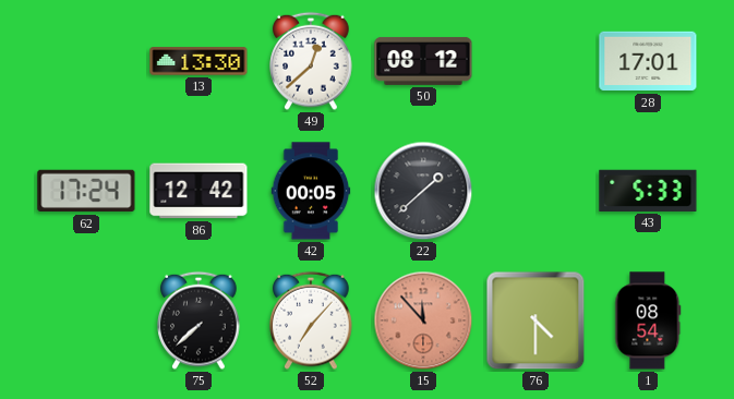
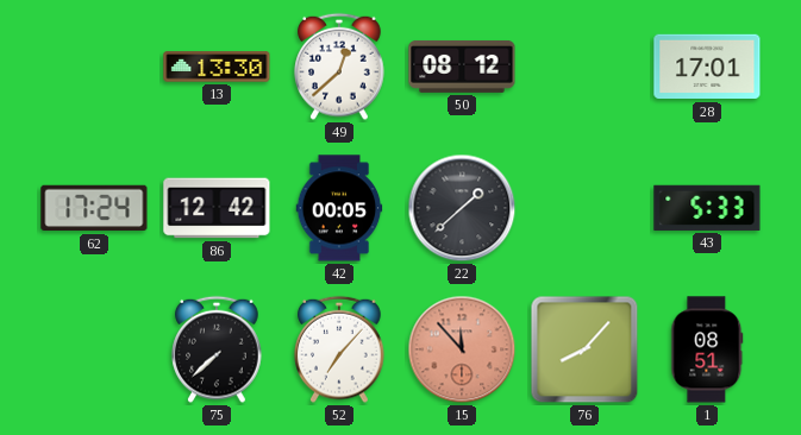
76: 4:30 -> 8:07
1: 08:54 -> 08:51
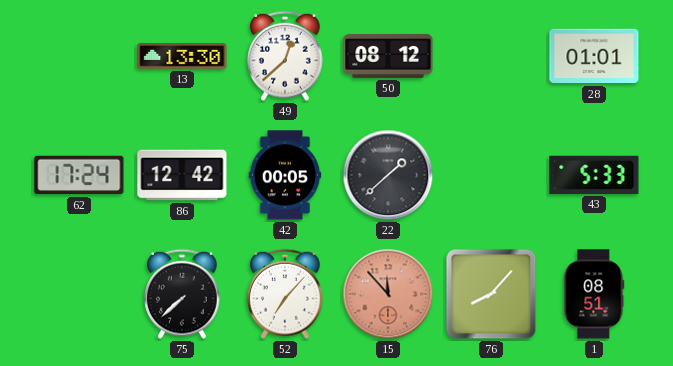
28: 17:01 -> 01:01
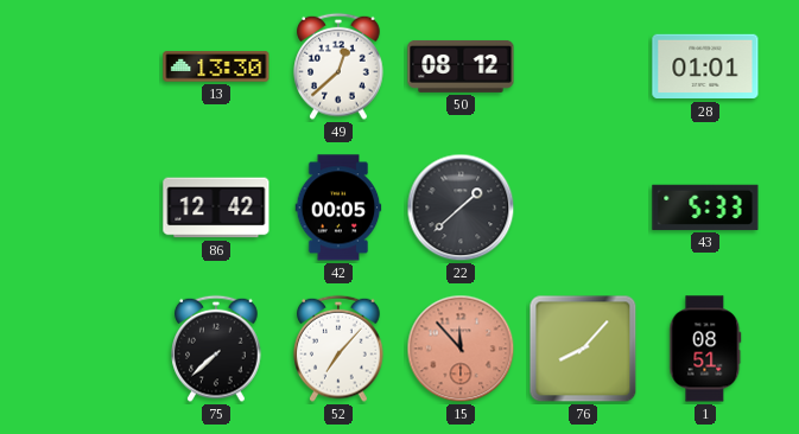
62: 17:24 -> none
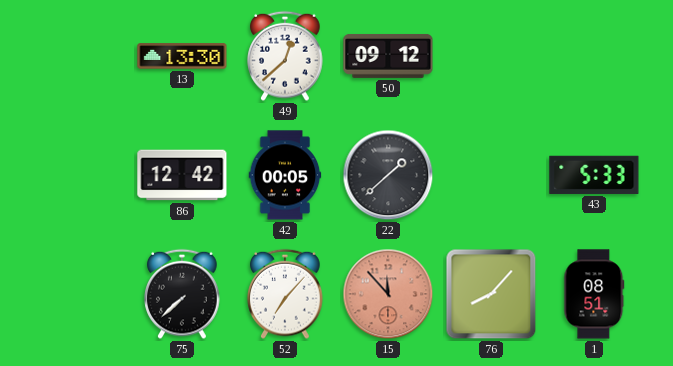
50: 08:12 -> 09:12
28: 01:01 -> none
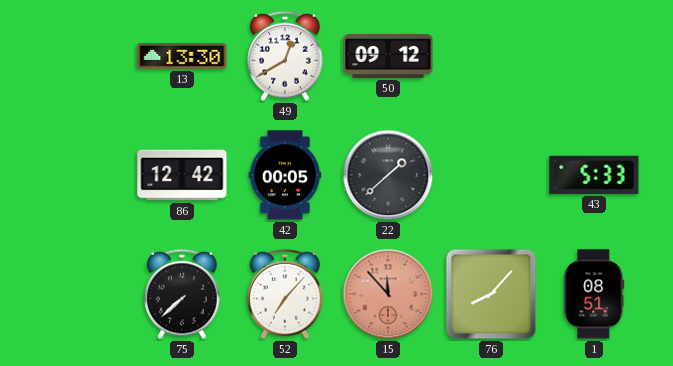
49: 12:38 -> 12:40
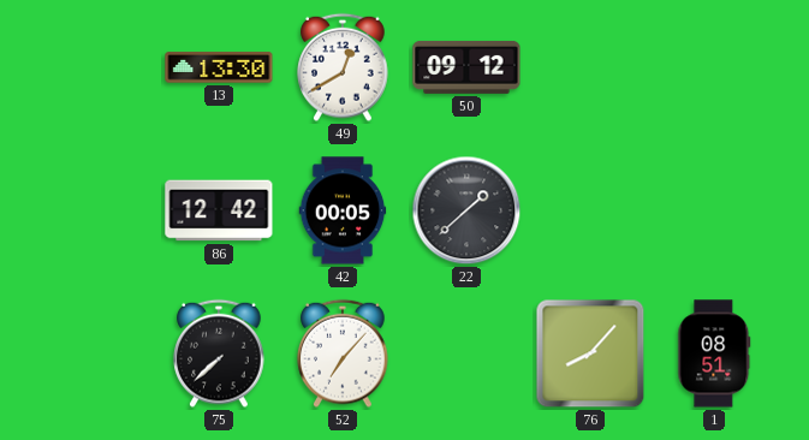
43: 5:33 -> none
15: 11:53 -> none
